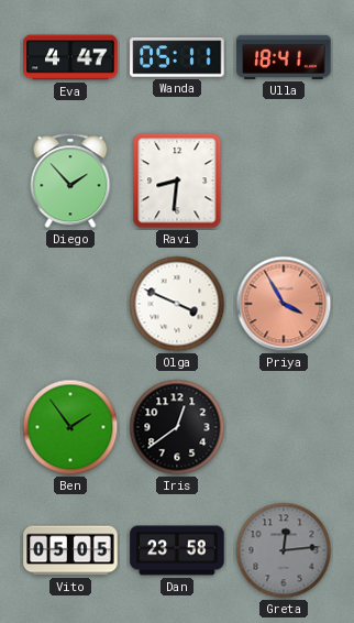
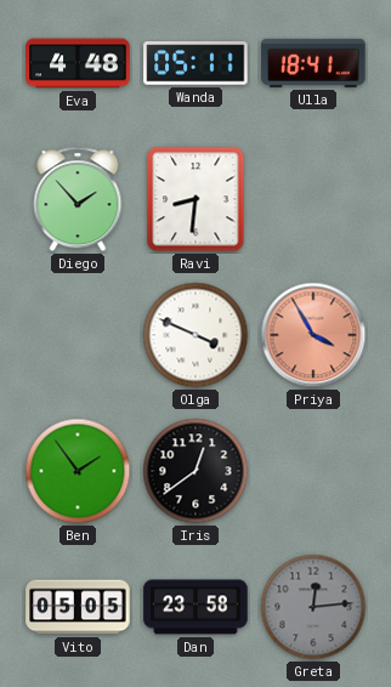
Eva: 4:47 -> 4:48
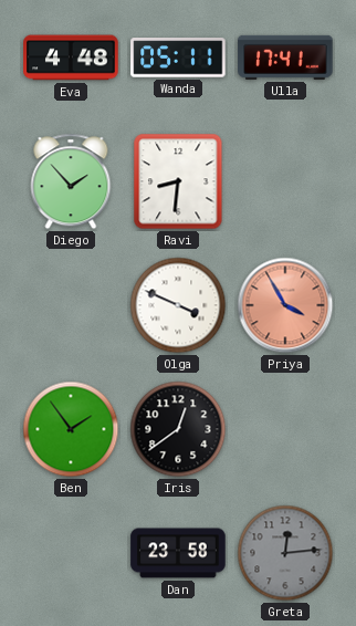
Ulla: 18:41 -> 17:41
Vito: 05:05 -> none
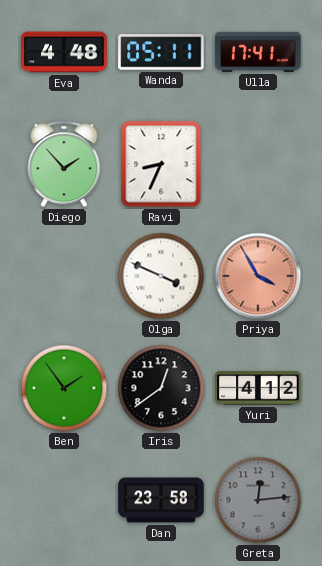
Ravi: 8:31 -> 8:34
Yuri: none -> 4:12
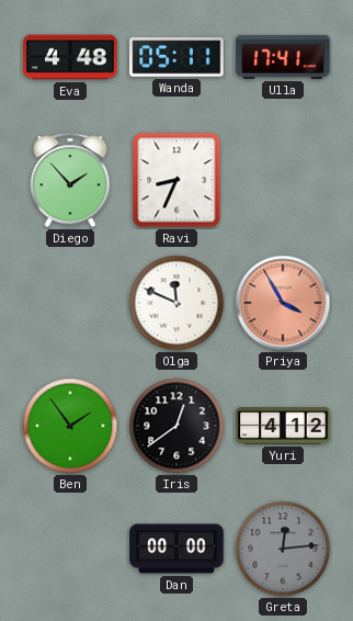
Olga: 3:49 -> 11:49
Dan: 23:58 -> 00:00
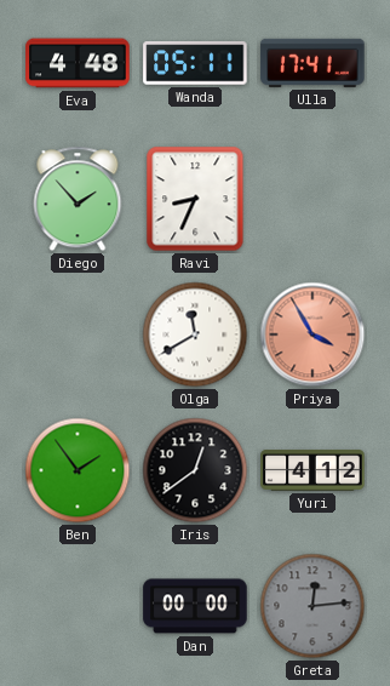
Olga: 11:49 -> 11:40
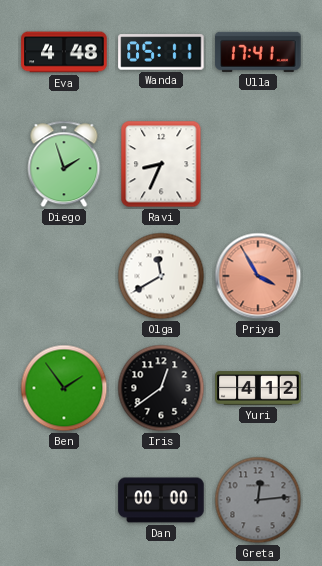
Diego: 1:53 -> 1:57
